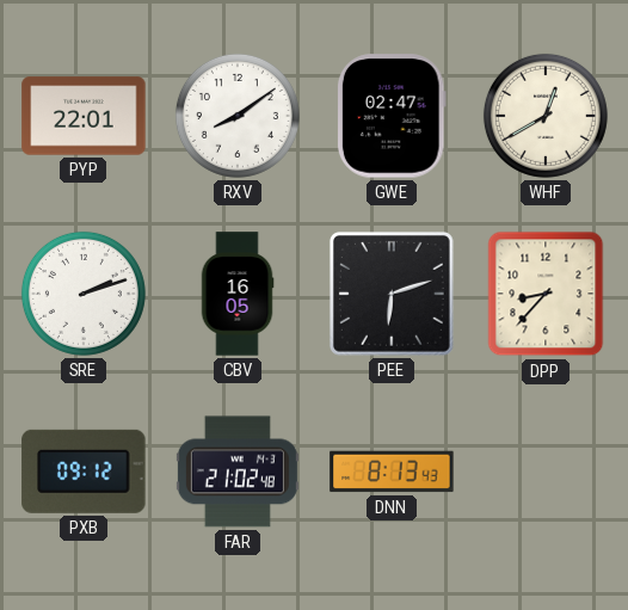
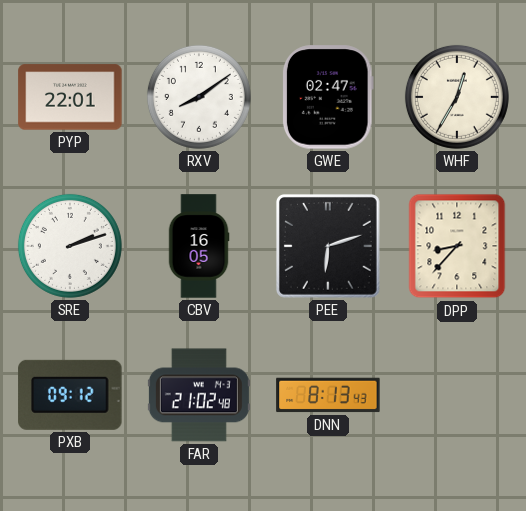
WHF: 12:40 -> 12:35
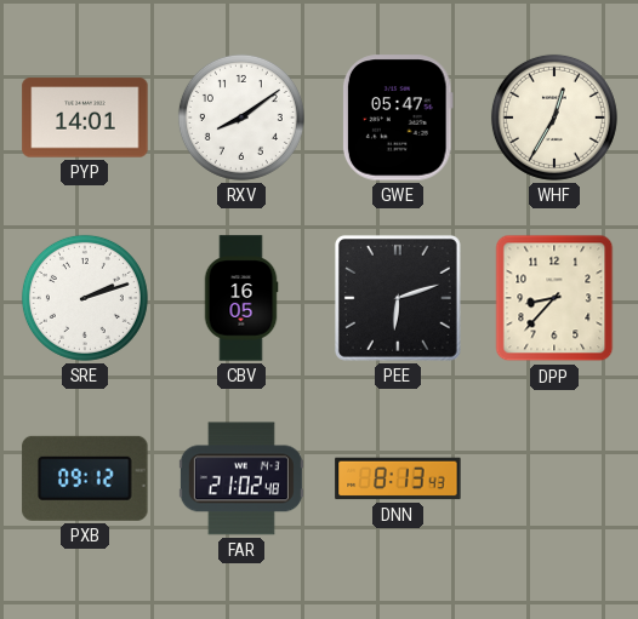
PYP: 22:01 -> 14:01
GWE: 02:47 -> 05:47
